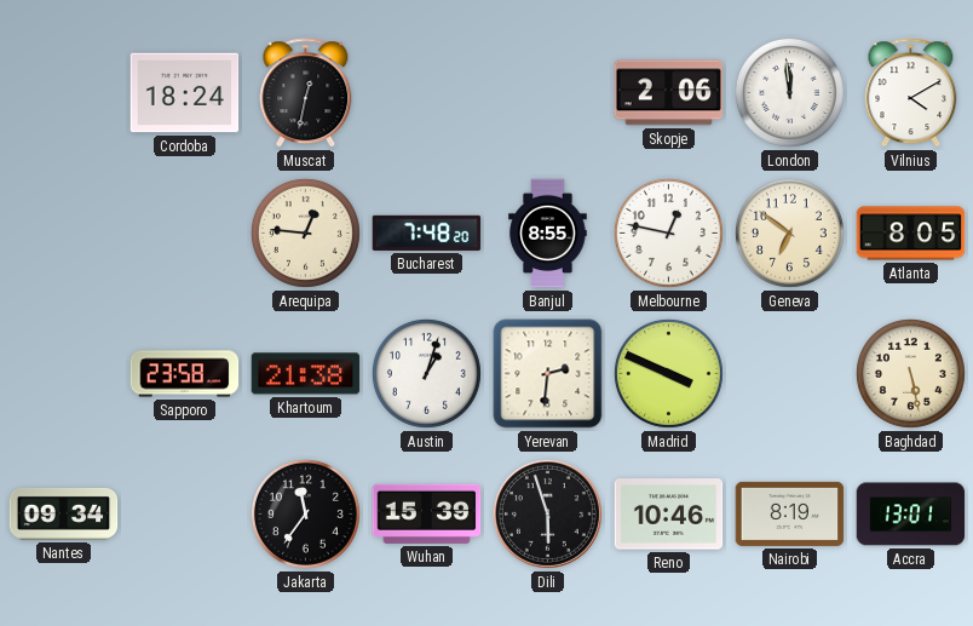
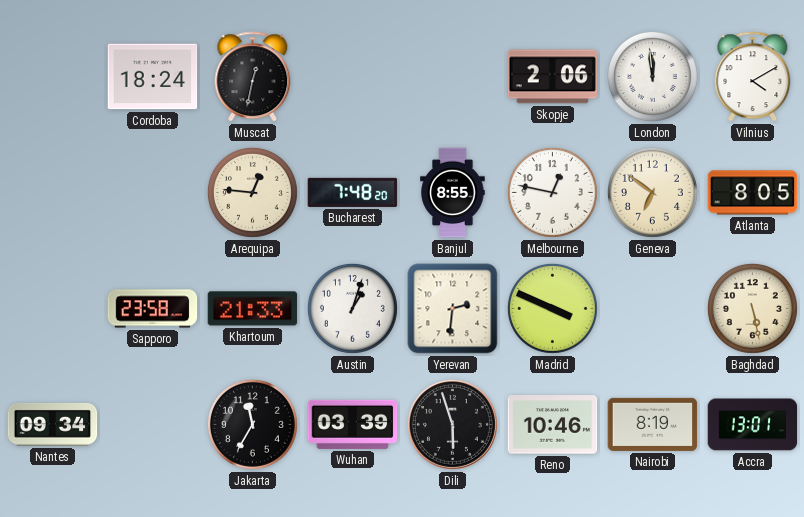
Khartoum: 21:38 -> 21:33
Jakarta: 11:36 -> 11:35
Wuhan: 15:39 -> 03:39
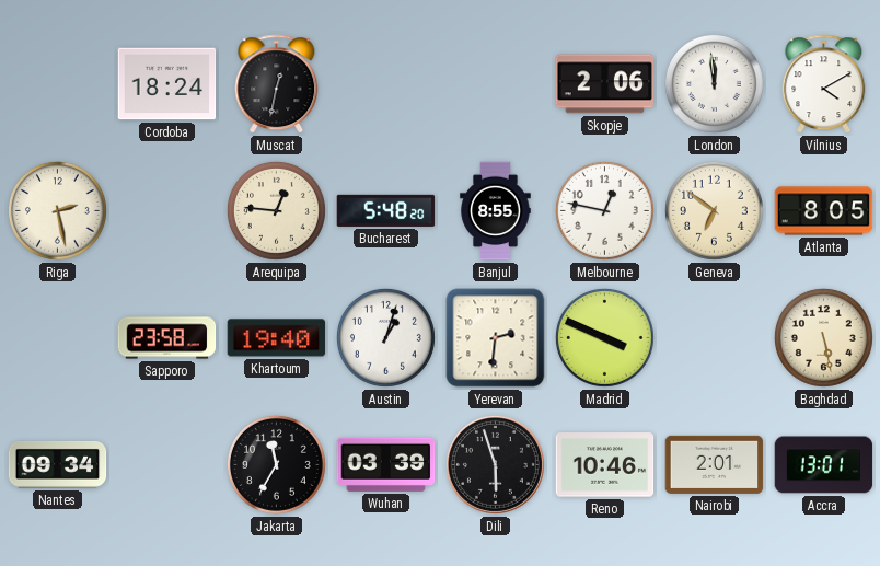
Riga: none -> 2:28
Bucharest: 7:48 -> 5:48
Khartoum: 21:33 -> 19:40
Nairobi: 8:19 -> 2:01
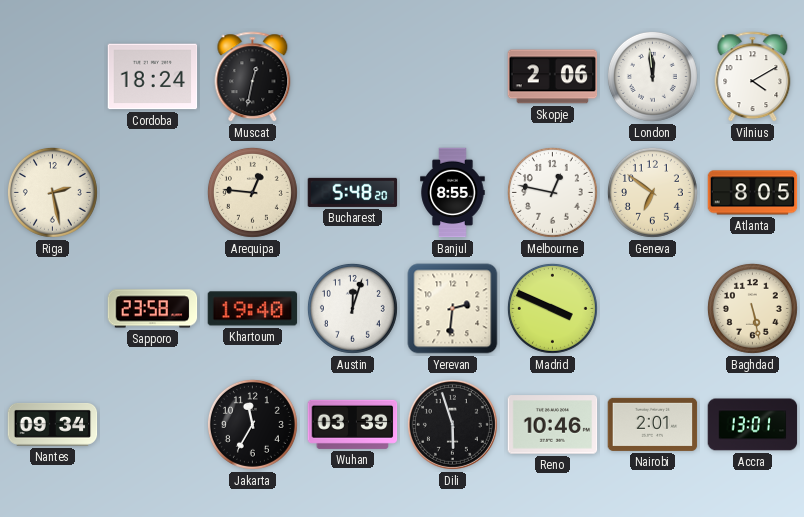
Austin: 1:03 -> 12:03
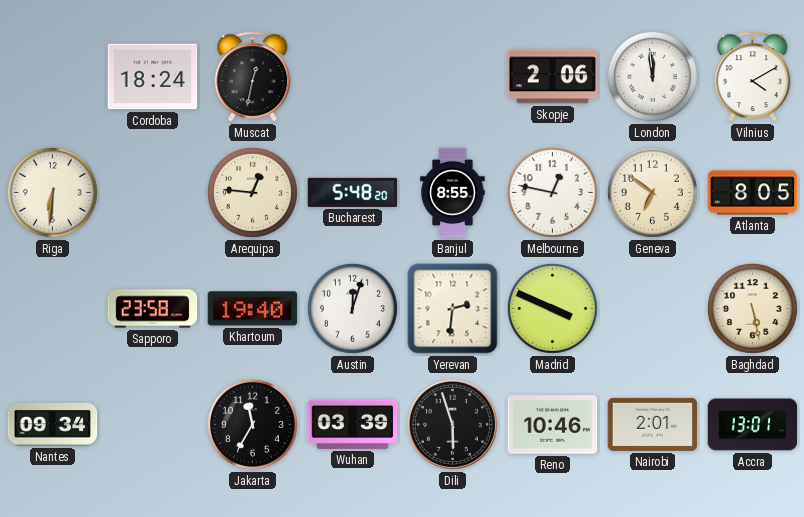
Riga: 2:28 -> 6:31
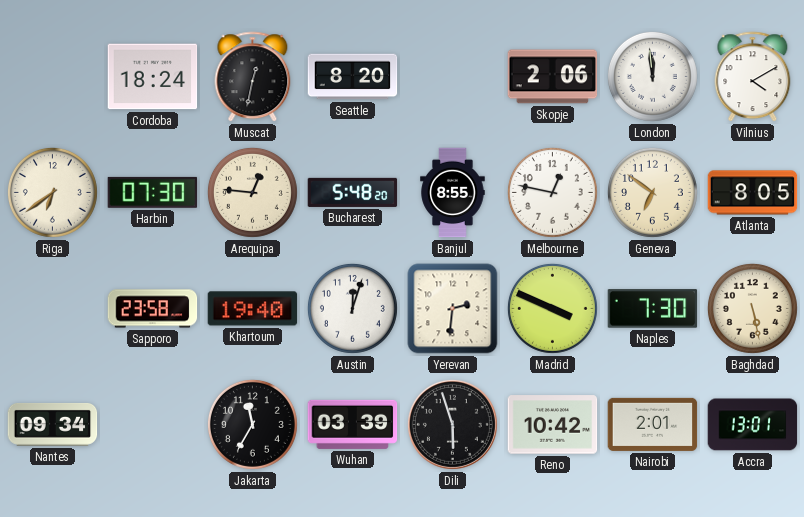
Seattle: none -> 8:20
Riga: 6:31 -> 6:39
Harbin: none -> 07:30
Naples: none -> 7:30
Reno: 10:46 -> 10:42
